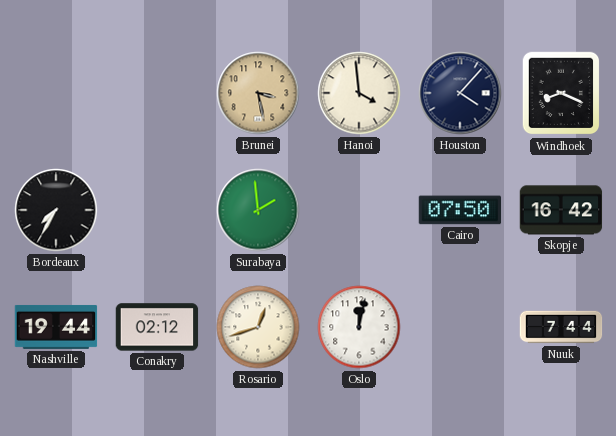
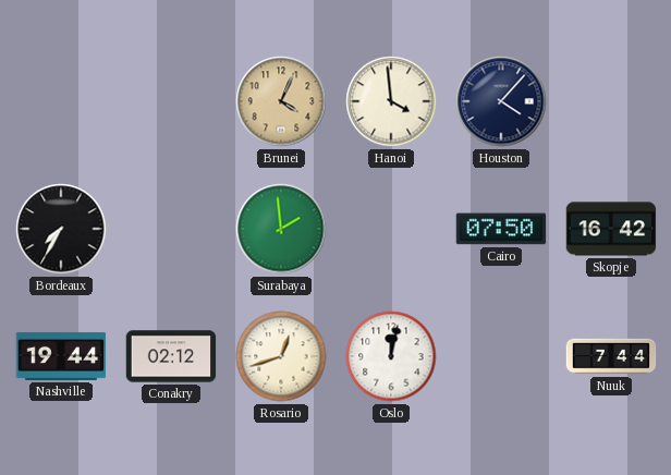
Brunei: 3:28 -> 4:04
Windhoek: 8:19 -> none
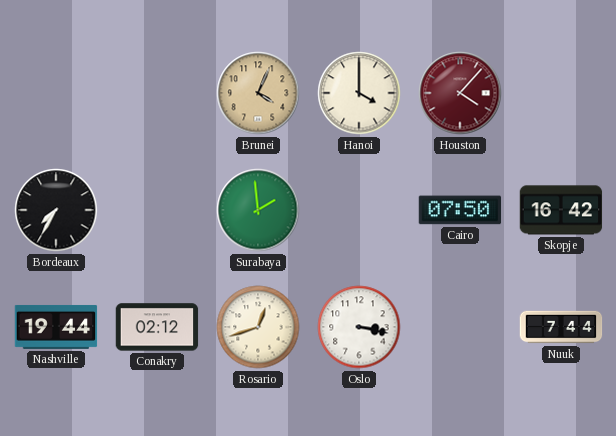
Hanoi: 3:59 -> 4:00
Houston dial: navy -> burgundy
Oslo: 12:02 -> 3:17
